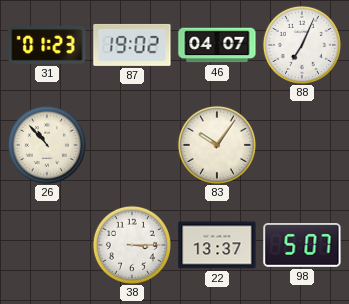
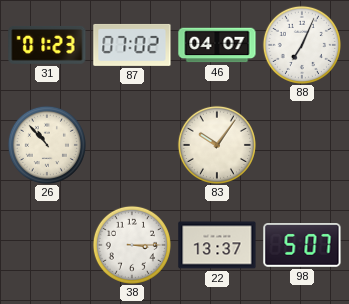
87: 19:02 -> 07:02
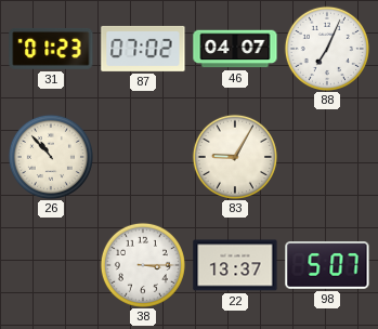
83: 10:06 -> 9:05
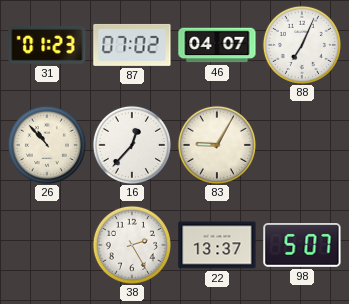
16: none -> 12:37
38: 3:15 -> 2:25
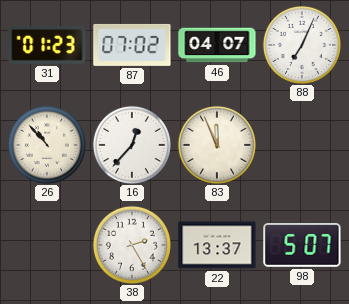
83: 9:05 -> 11:56
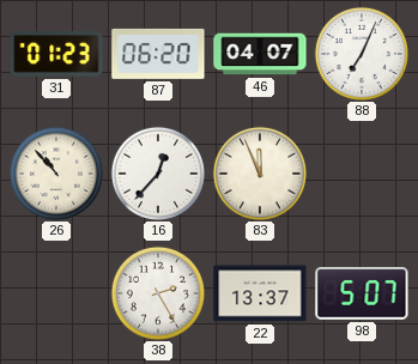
87: 07:02 -> 06:20
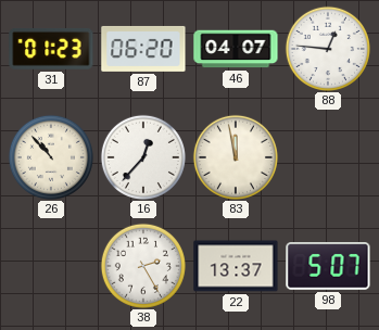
88: 7:04 -> 12:46
83: 11:56 -> 11:58
